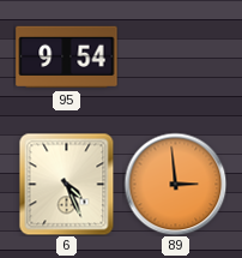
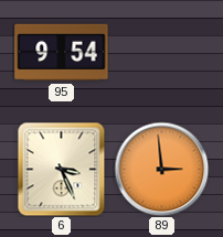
6: 4:26 -> 3:26
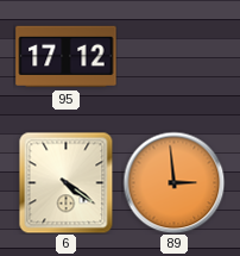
95: 9:54 -> 17:12
6: 3:26 -> 4:21
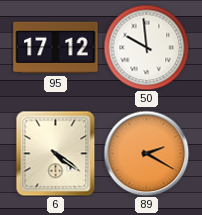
50: none -> 9:59
89: 2:59 -> 2:20
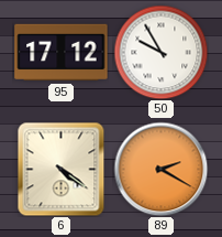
50: 9:59 -> 9:55
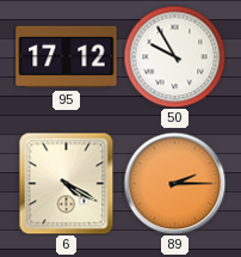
6: 4:21 -> 4:20
89: 2:20 -> 2:15
